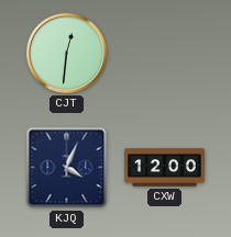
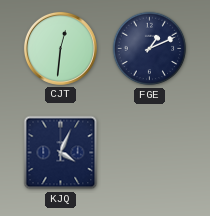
FGE: none -> 1:11
CXW: 12:00 -> none
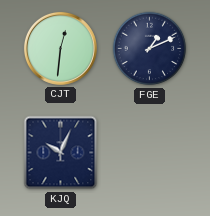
KJQ: 4:04 -> 10:04
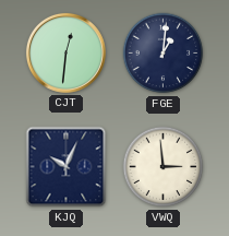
FGE: 1:11 -> 1:01
VWQ: none -> 2:59
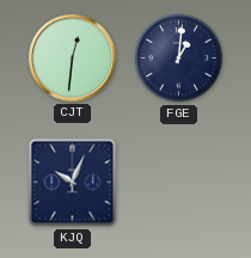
VWQ: 2:59 -> none
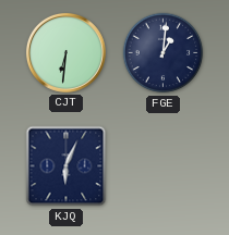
CJT: 12:31 -> 6:31
KJQ: 10:04 -> 6:04
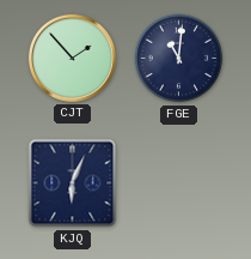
CJT: 6:31 -> 1:53
FGE: 1:01 -> 11:01
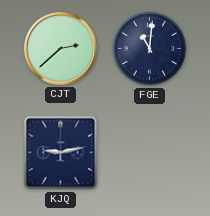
CJT: 1:53 -> 2:38
KJQ: 6:04 -> 9:13
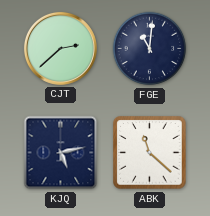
KJQ: 9:13 -> 5:13
ABK: none -> 11:22
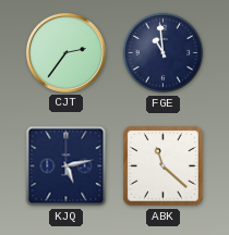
CJT: 2:38 -> 2:36
FGE: 11:01 -> 10:59
